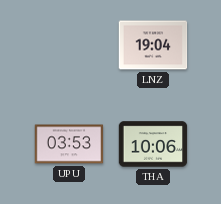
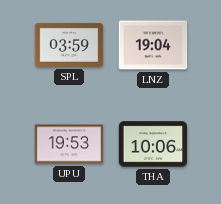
SPL: none -> 03:59
UPU: 03:53 -> 19:53
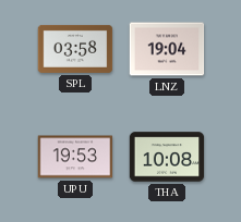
SPL: 03:59 -> 03:58
THA: 10:06 -> 10:08
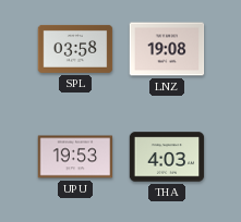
LNZ: 19:04 -> 19:08
THA: 10:08 -> 4:03
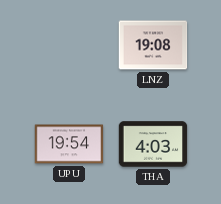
SPL: 03:58 -> none
UPU: 19:53 -> 19:54
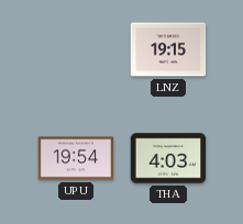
LNZ: 19:08 -> 19:15
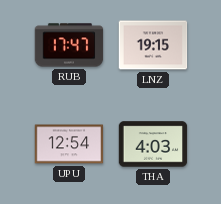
RUB: none -> 17:47
UPU: 19:54 -> 12:54
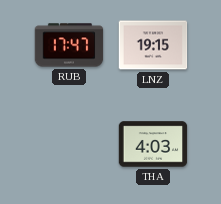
UPU: 12:54 -> none
